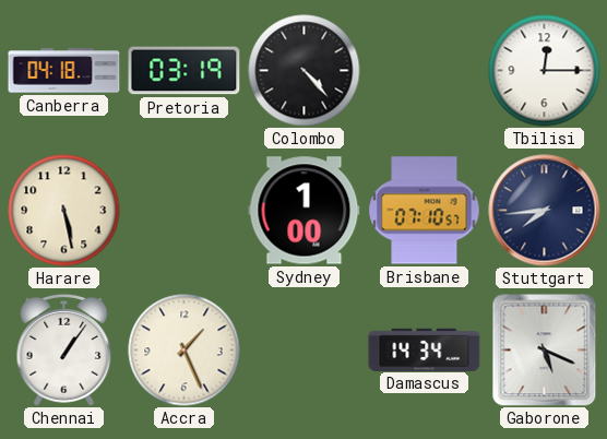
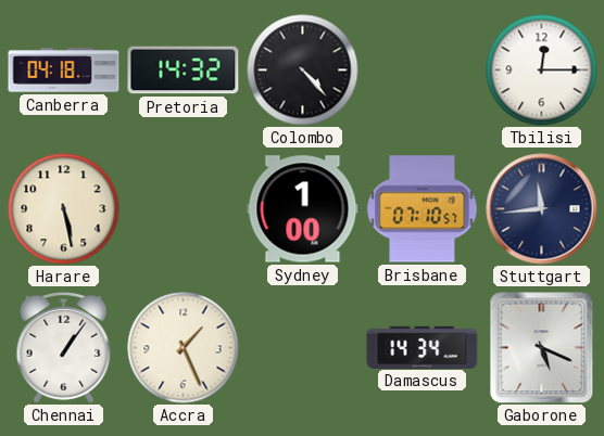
Pretoria: 03:19 -> 14:32
Stuttgart: 7:44 -> 11:44
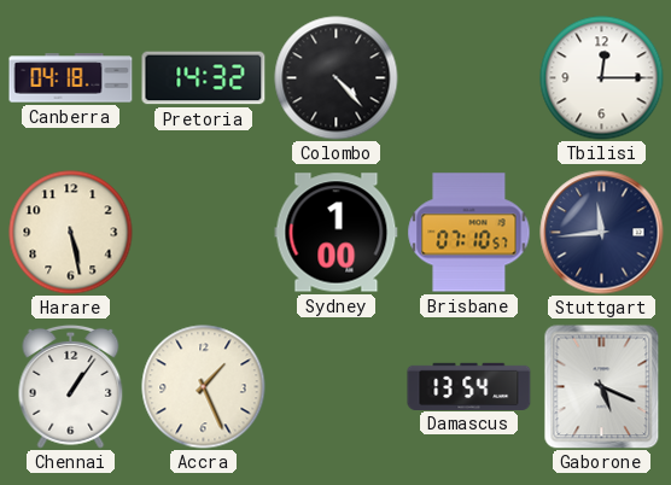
Damascus: 14:34 -> 13:54
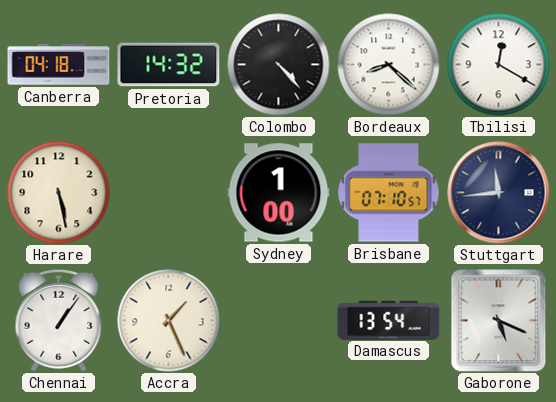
Bordeaux: none -> 8:22
Tbilisi: 12:15 -> 12:20
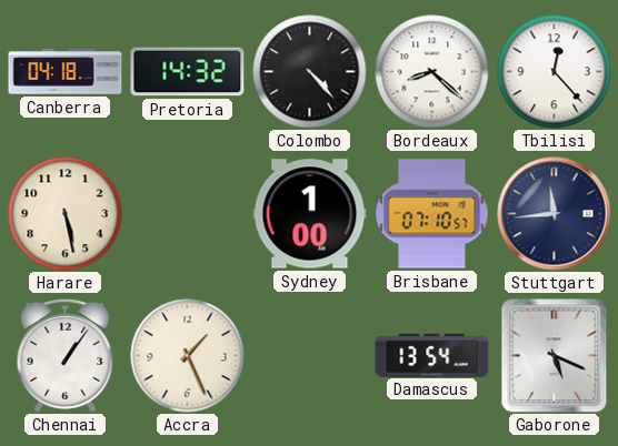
Tbilisi: 12:20 -> 12:23
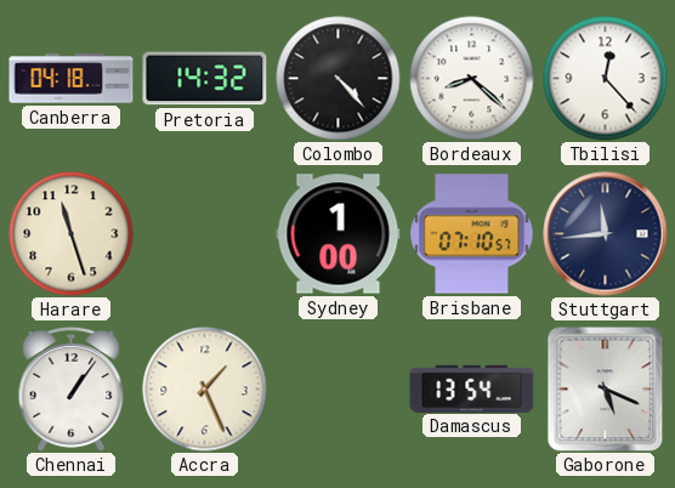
Harare: 5:28 -> 11:27
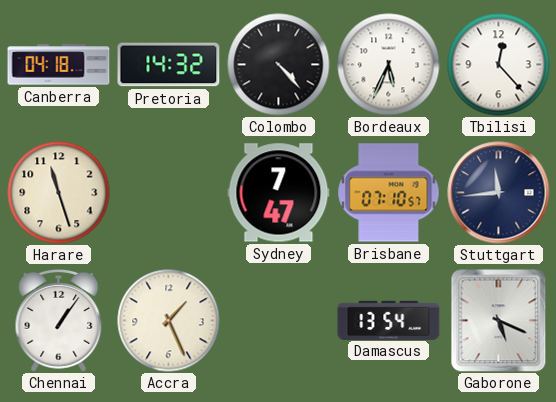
Bordeaux: 8:22 -> 5:34
Sydney: 1:00 -> 7:47
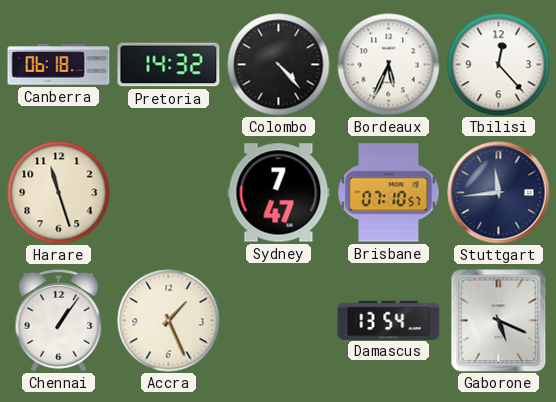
Canberra: 04:18 -> 06:18
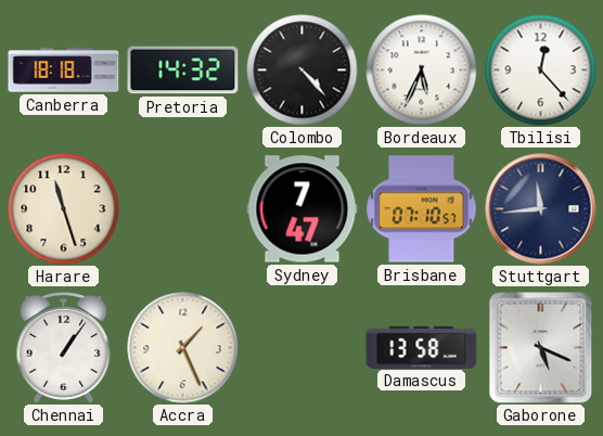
Canberra: 06:18 -> 18:18
Damascus: 13:54 -> 13:58
